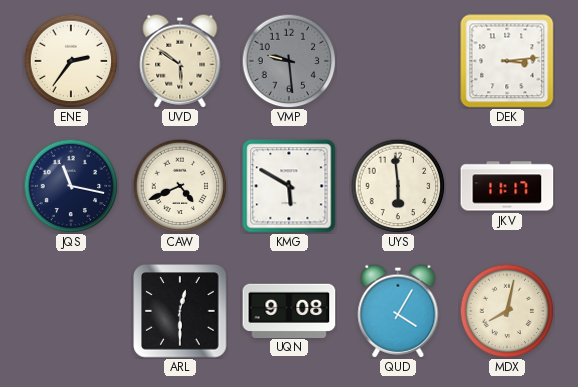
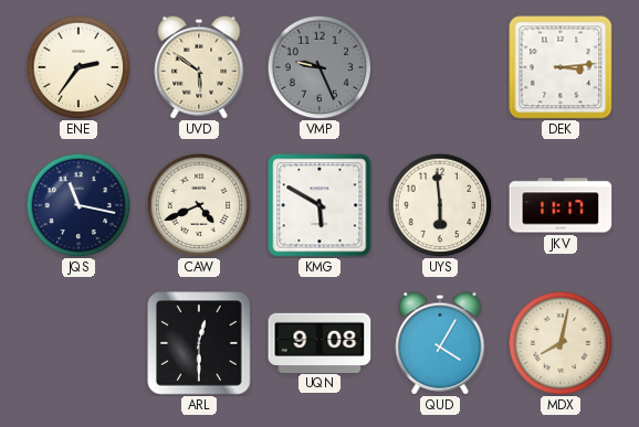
VMP: 9:29 -> 9:26
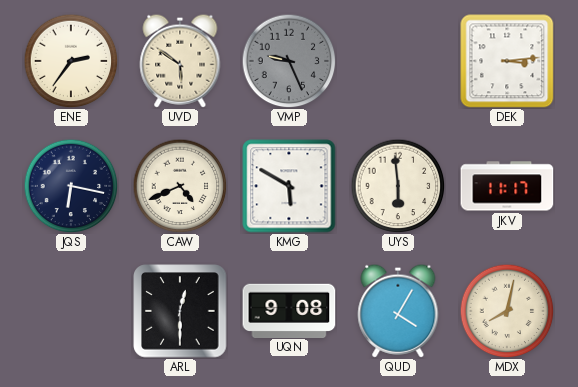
JQS: 11:17 -> 6:17
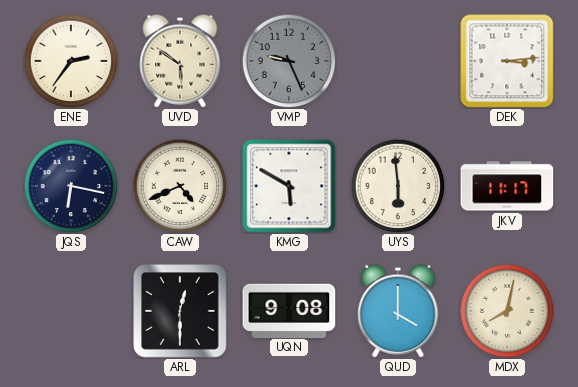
QUD: 4:05 -> 4:00
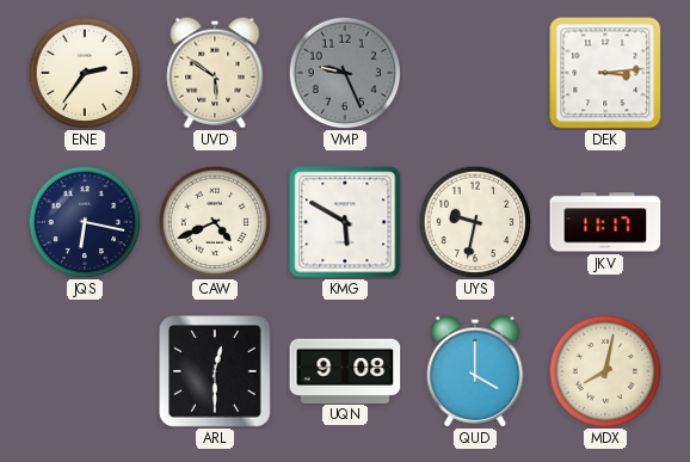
UYS: 5:59 -> 9:32
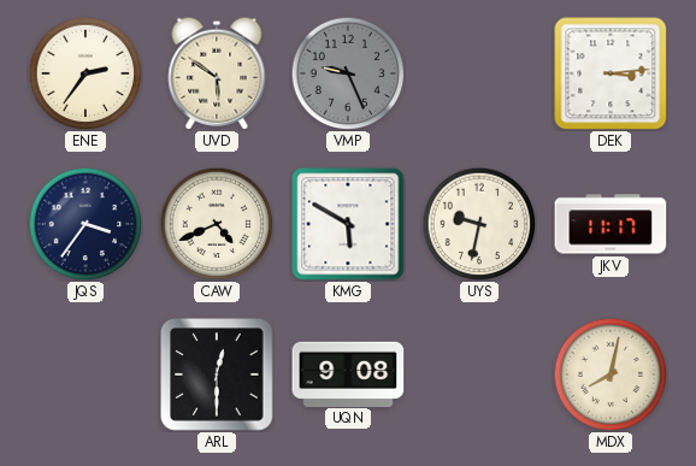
JQS: 6:17 -> 3:36
QUD: 4:00 -> none
